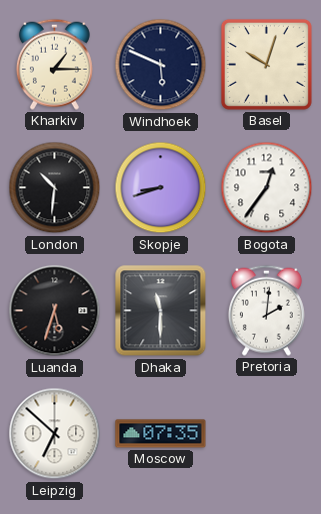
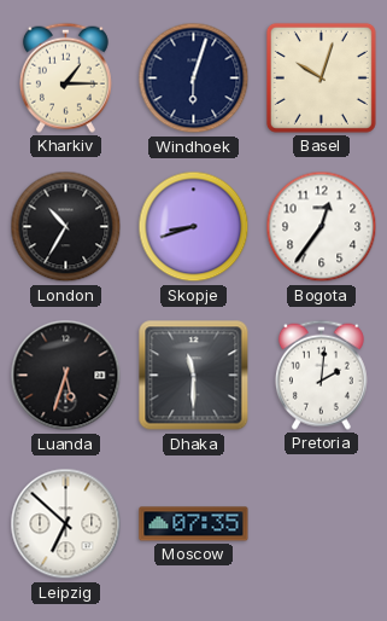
Windhoek: 5:49 -> 6:03
London: 10:31 -> 10:35
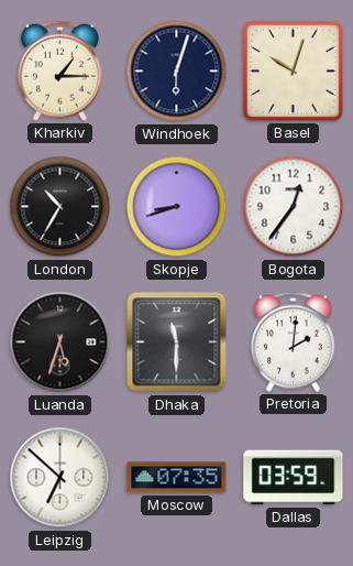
Dallas: none -> 03:59
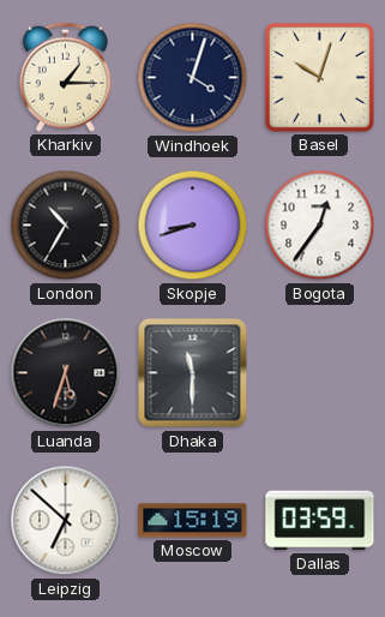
Windhoek: 6:03 -> 4:03
Pretoria: 2:01 -> none
Moscow: 07:35 -> 15:19
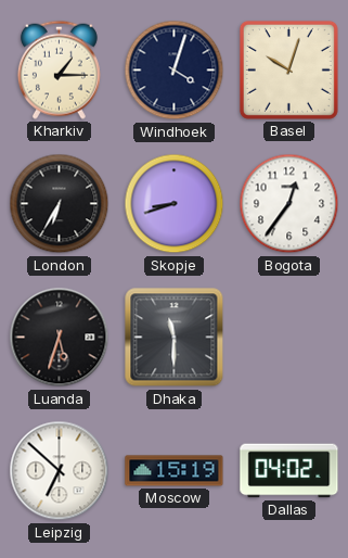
London: 10:35 -> 6:35
Dallas: 03:59 -> 04:02
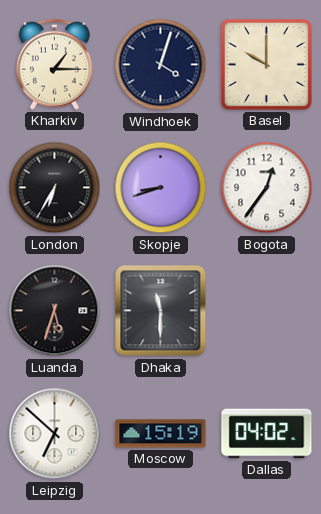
Basel: 10:03 -> 10:00
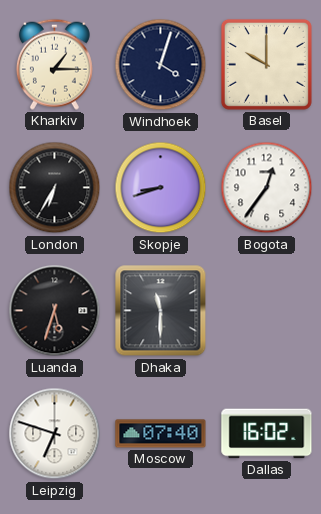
Leipzig: 6:52 -> 6:48
Moscow: 15:19 -> 07:40
Dallas: 04:02 -> 16:02
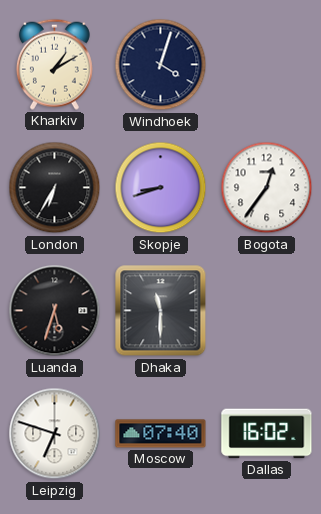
Kharkiv: 1:15 -> 1:10
Basel: 10:00 -> none
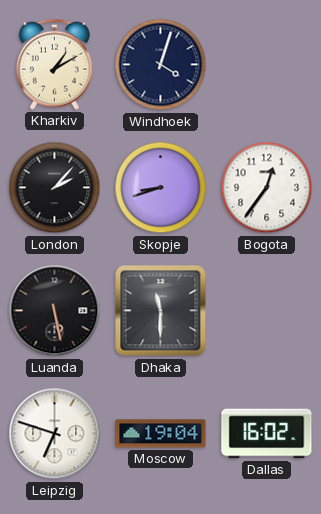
London: 6:35 -> 2:07
Luanda: 5:33 -> 5:28
Moscow: 07:40 -> 19:04
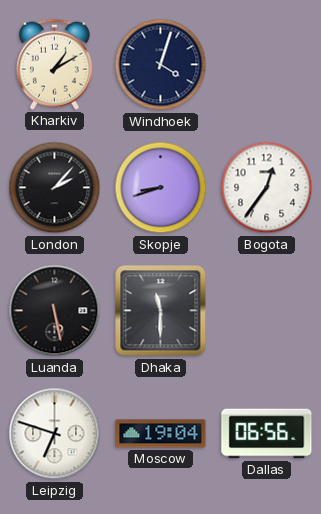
Dallas: 16:02 -> 06:56
